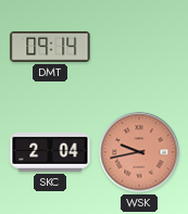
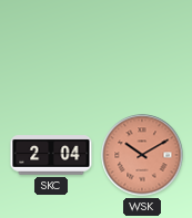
DMT: 09:14 -> none
WSK: 9:43 -> 10:10
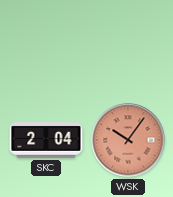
WSK: 10:10 -> 10:06
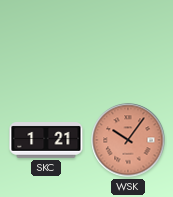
SKC: 2:04 -> 1:21
